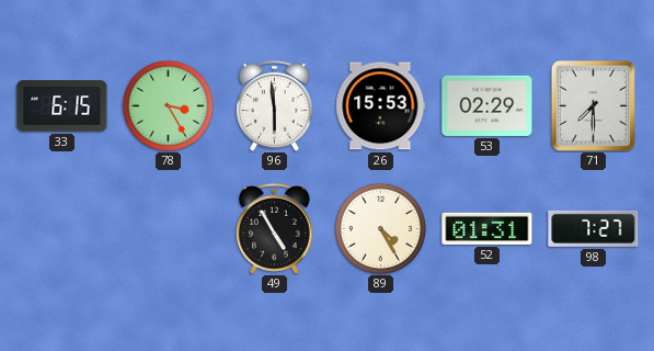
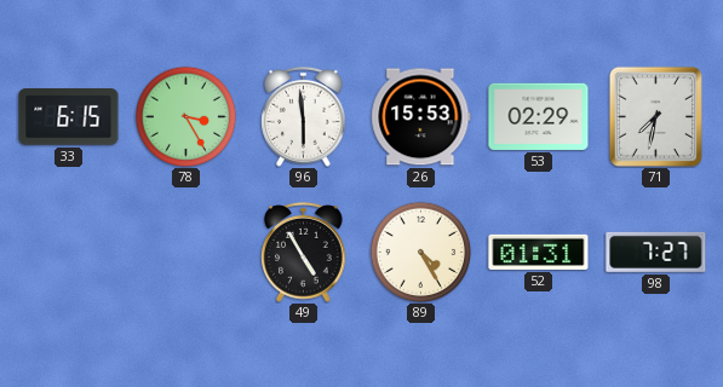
71: 7:30 -> 7:32
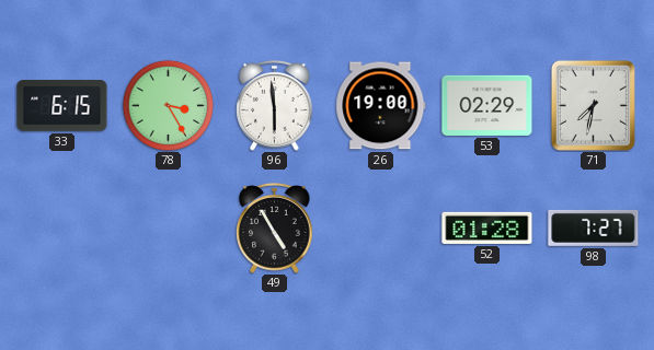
26: 15:53 -> 19:00
89: 4:25 -> none
52: 01:31 -> 01:28
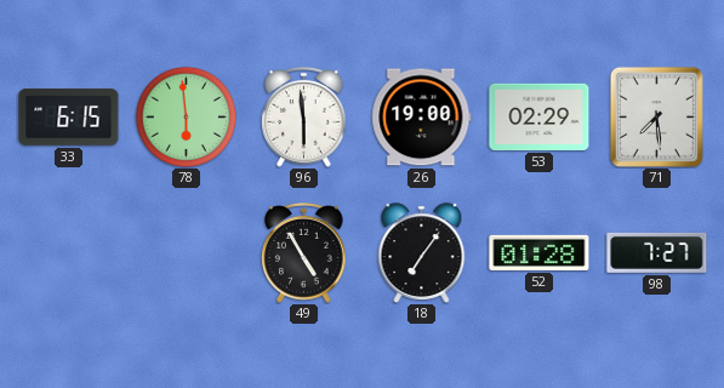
78: 3:25 -> 5:59
71: 7:32 -> 7:29
18: none -> 7:06
